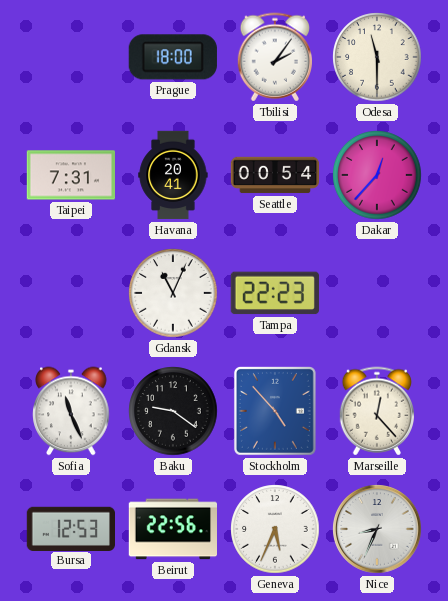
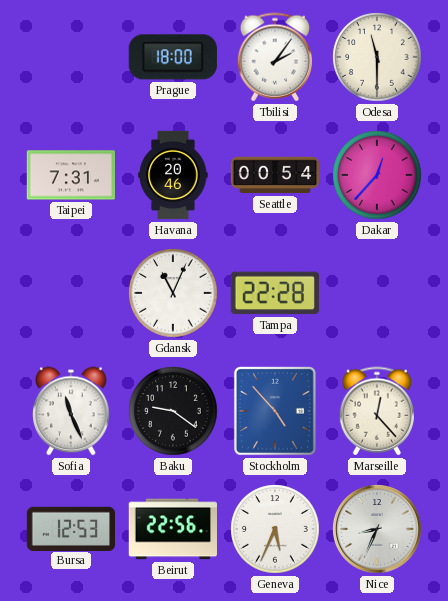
Havana: 20:41 -> 20:46
Tampa: 22:23 -> 22:28
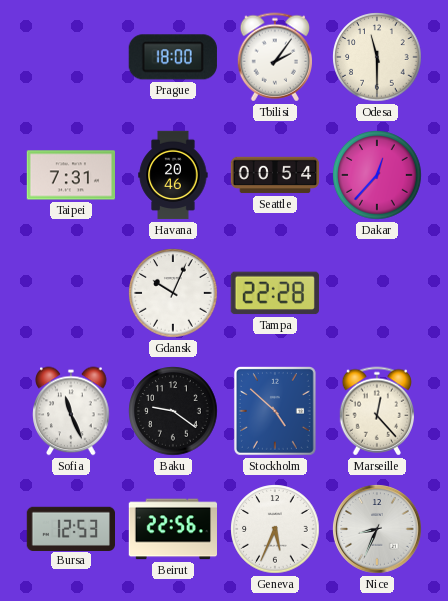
Gdansk: 11:04 -> 10:04
Stockholm: 4:53 -> 4:52
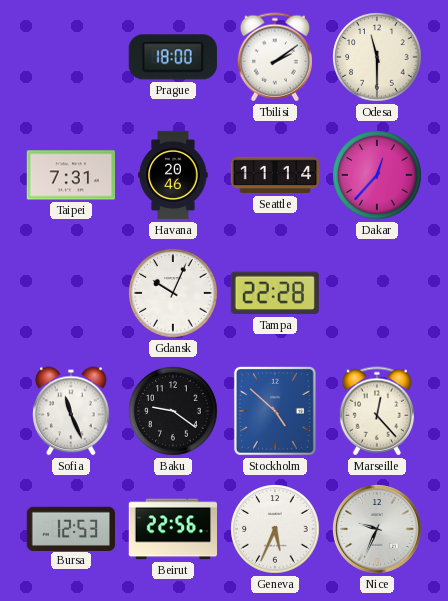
Tbilisi: 2:06 -> 2:09
Seattle: 00:54 -> 11:14
Nice: 8:34 -> 9:34
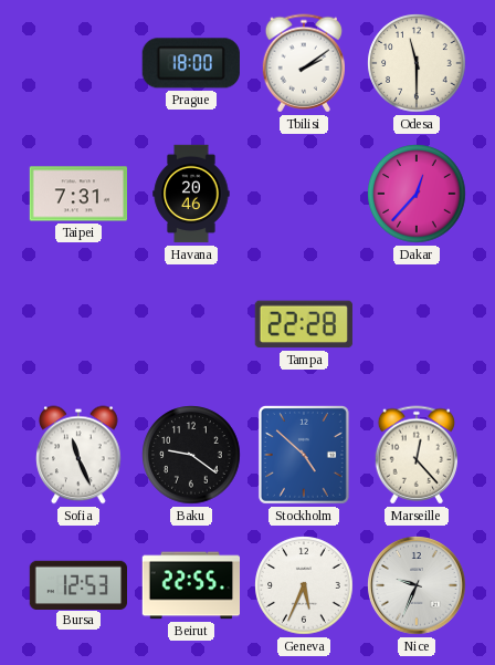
Seattle: 11:14 -> none
Gdansk: 10:04 -> none
Beirut: 22:56 -> 22:55
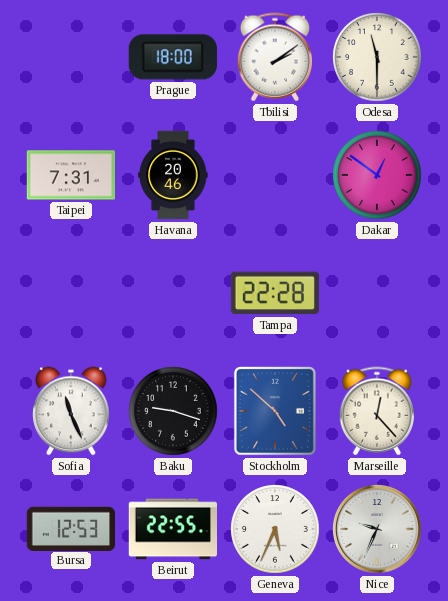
Dakar: 12:37 -> 12:51
Baku: 9:21 -> 9:18
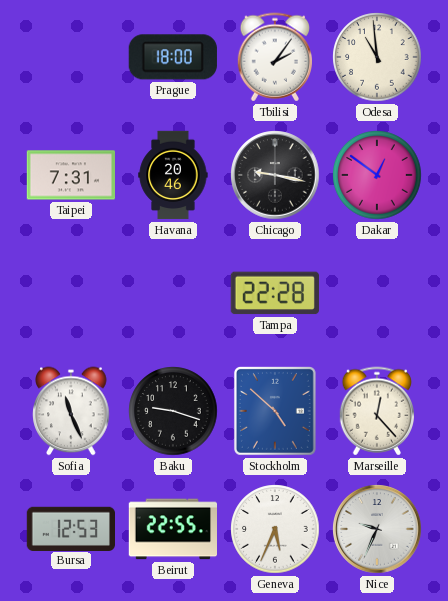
Tbilisi: 2:09 -> 2:06
Odesa: 11:30 -> 10:59
Chicago: none -> 9:17
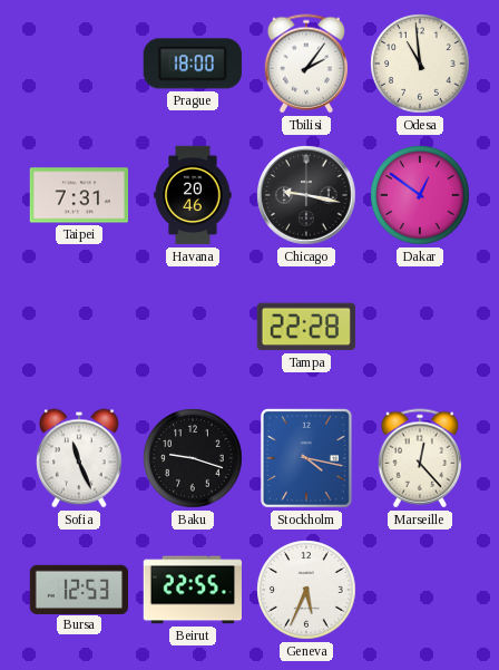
Stockholm: 4:52 -> 4:17
Nice: 9:34 -> none
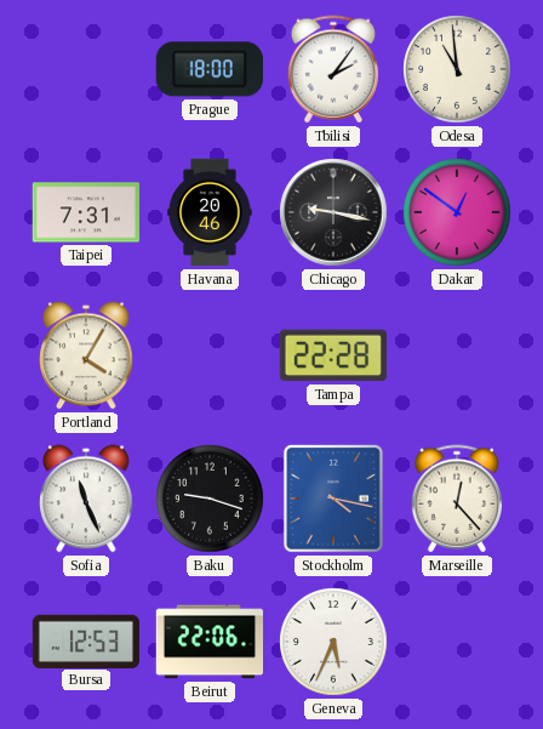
Portland: none -> 4:05
Beirut: 22:55 -> 22:06
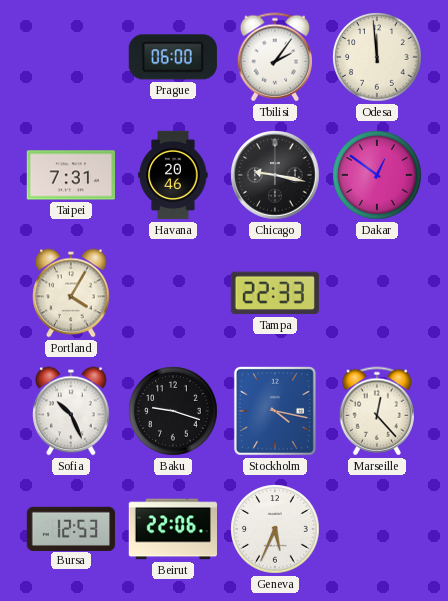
Prague: 18:00 -> 06:00
Odesa: 10:59 -> 11:59
Tampa: 22:28 -> 22:33
Sofia: 11:26 -> 10:26
